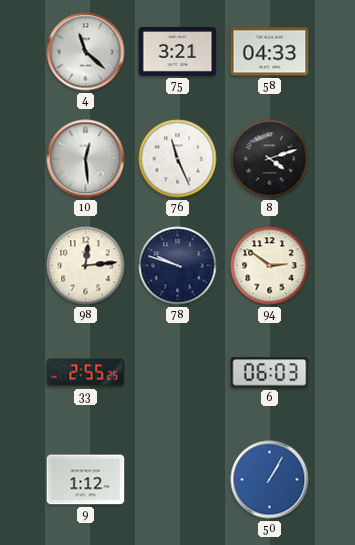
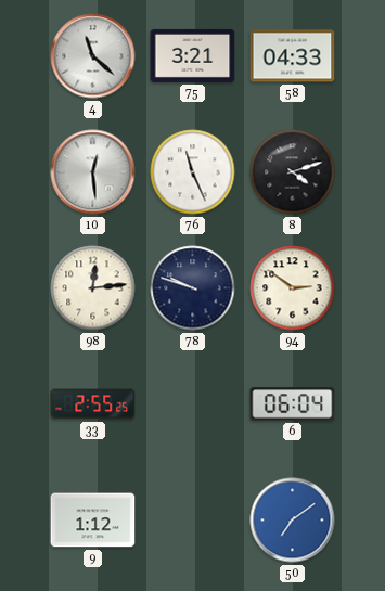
6: 06:03 -> 06:04
50: 1:05 -> 7:09
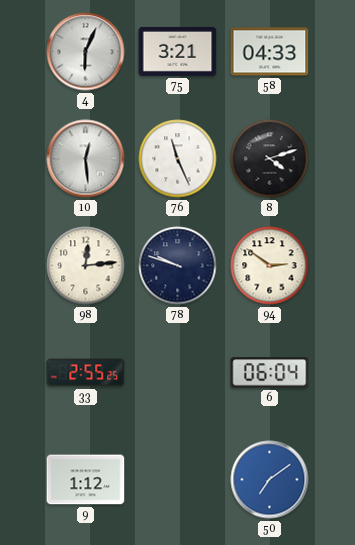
4: 11:22 -> 6:04
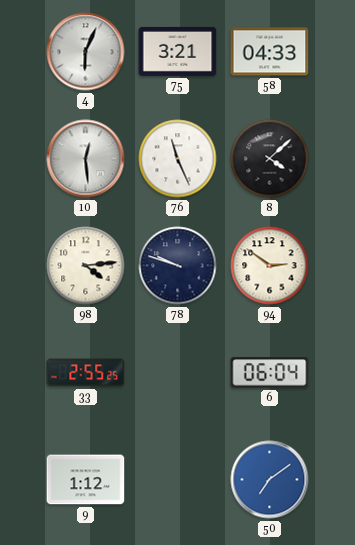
8: 4:12 -> 4:08
98: 12:14 -> 4:14
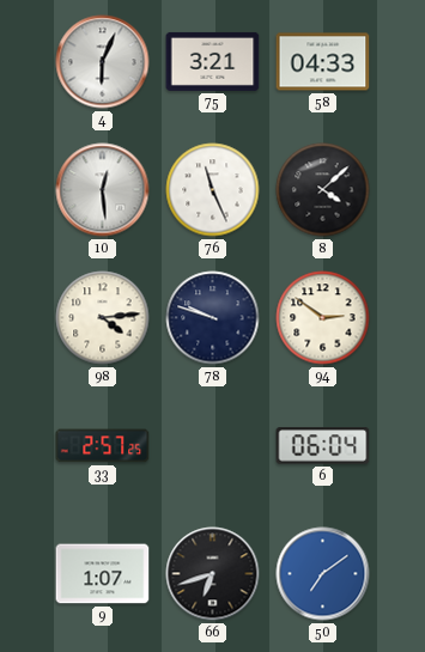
33: 2:55 -> 2:57
9: 1:12 -> 1:07
66: none -> 6:42
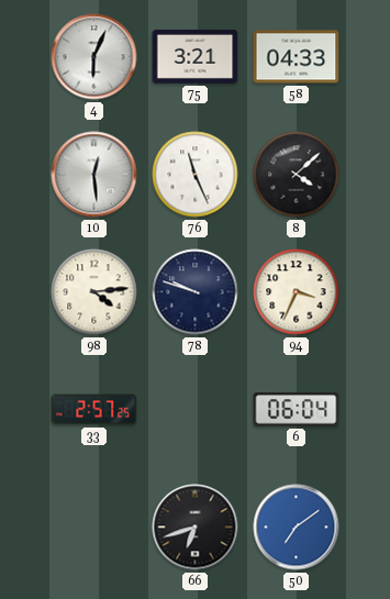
94: 2:51 -> 3:34
9: 1:07 -> none
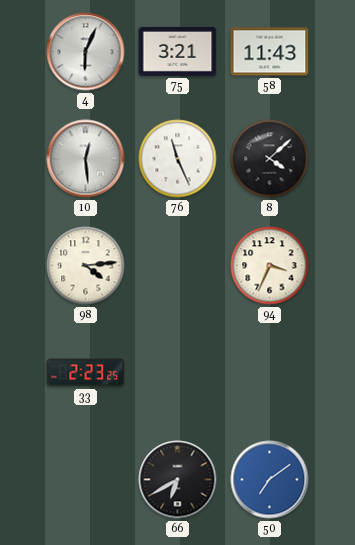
58: 04:33 -> 11:43
78: 9:48 -> none
33: 2:57 -> 2:23
6: 06:04 -> none
66: 6:42 -> 6:40
